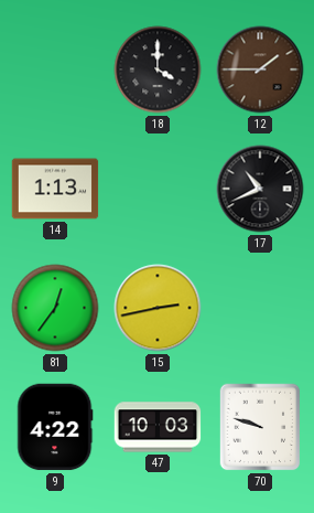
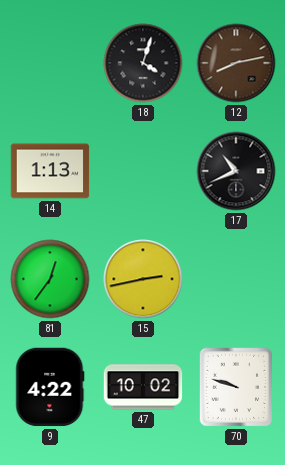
18: 4:00 -> 4:03
12: 1:45 -> 8:13
47: 10:03 -> 10:02
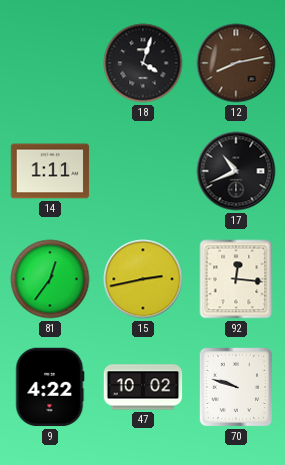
14: 1:13 -> 1:11
92: none -> 12:16
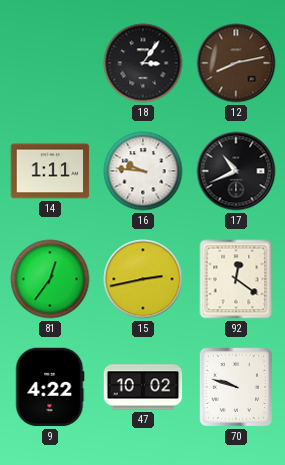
18: 4:03 -> 3:06
16: none -> 9:46
92: 12:16 -> 12:21
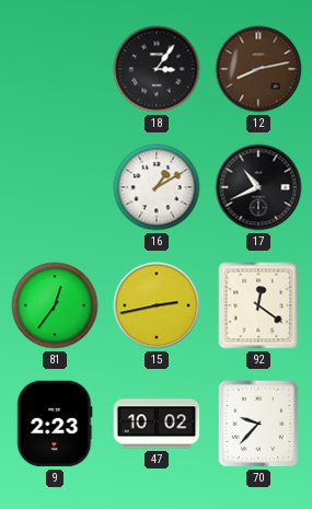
14: 1:11 -> none
16: 9:46 -> 1:10
9: 4:22 -> 2:23
70: 9:48 -> 9:37
